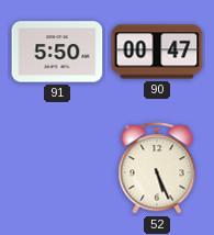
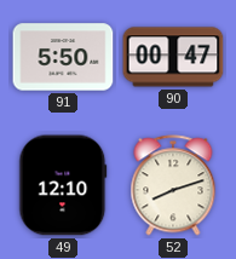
49: none -> 12:10
52: 5:26 -> 8:12
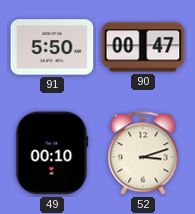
49: 12:10 -> 00:10
52: 8:12 -> 3:12
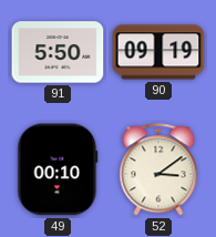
90: 00:47 -> 09:19
52: 3:12 -> 3:09
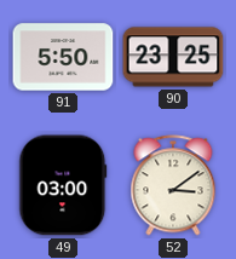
90: 09:19 -> 23:25
49: 00:10 -> 03:00
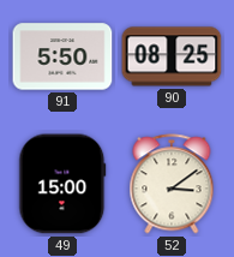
90: 23:25 -> 08:25
49: 03:00 -> 15:00
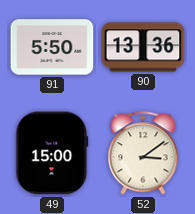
90: 08:25 -> 13:36
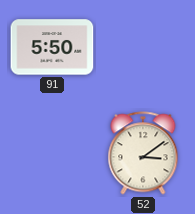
90: 13:36 -> none
49: 15:00 -> none
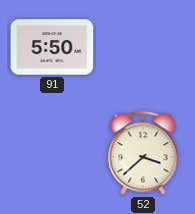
52: 3:09 -> 3:38
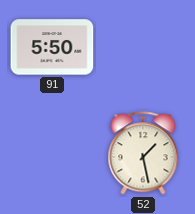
52: 3:38 -> 1:28
